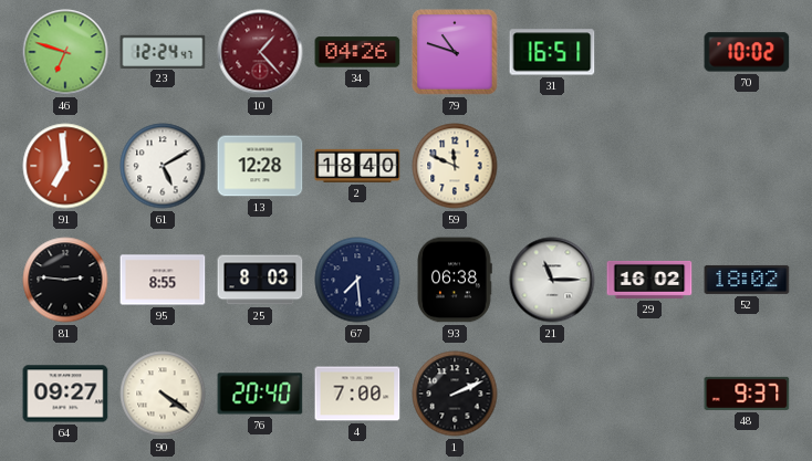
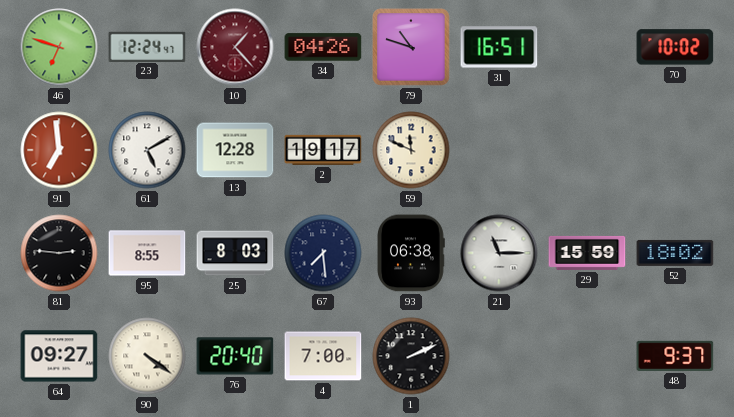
2: 18:40 -> 19:17
29: 16:02 -> 15:59
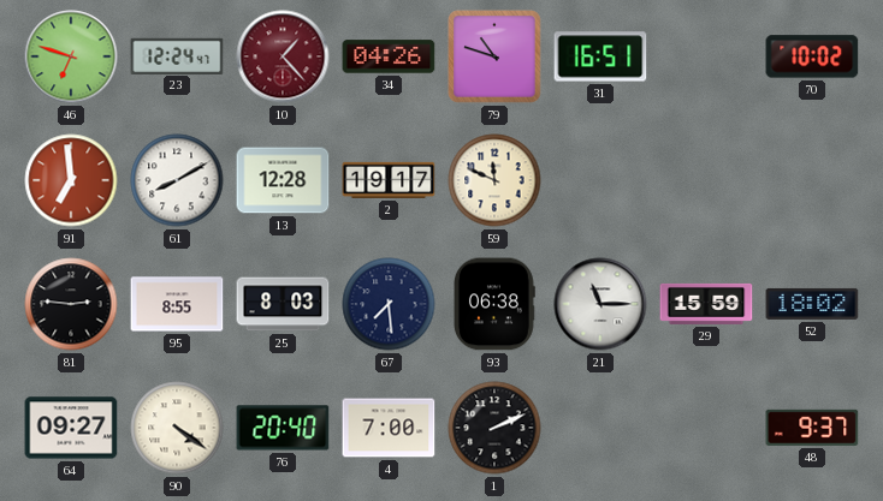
61: 5:10 -> 8:10
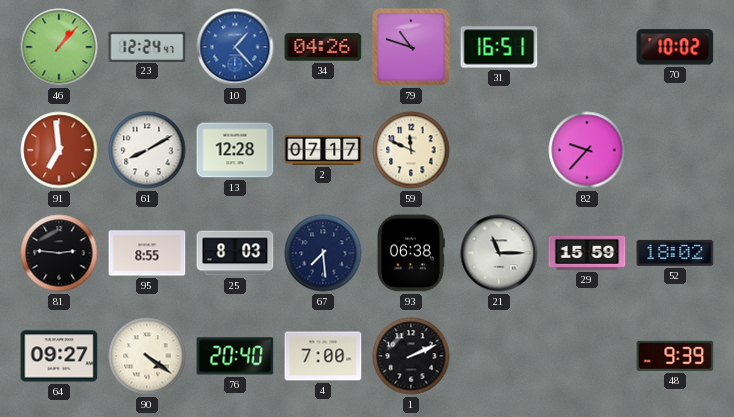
46: 6:48 -> 1:07
10 dial: burgundy -> blue
2: 19:17 -> 07:17
82: none -> 9:37
48: 9:37 -> 9:39
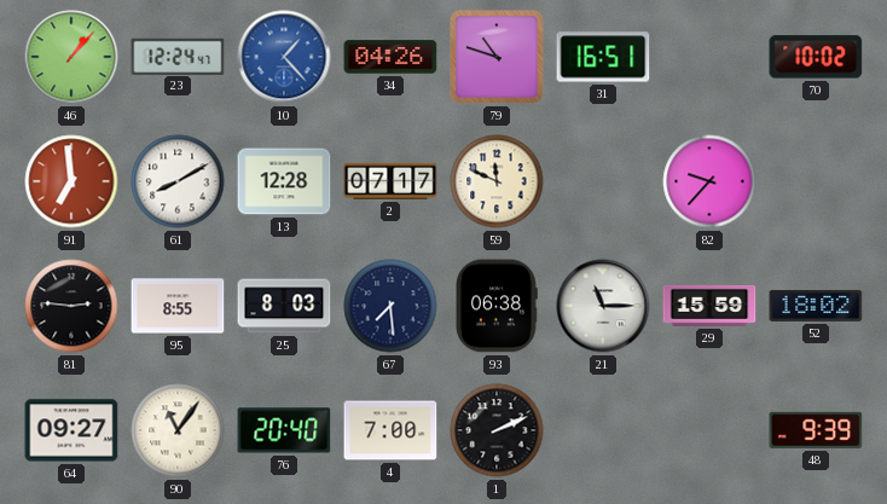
90: 4:21 -> 11:06
